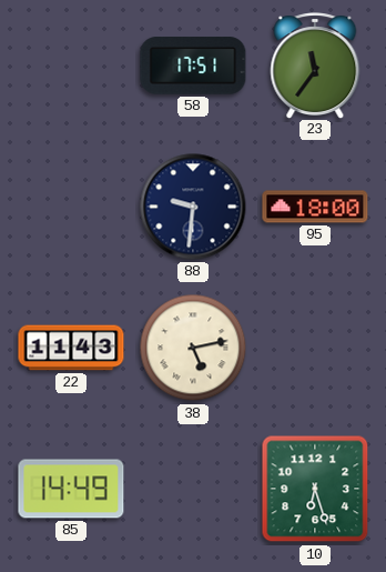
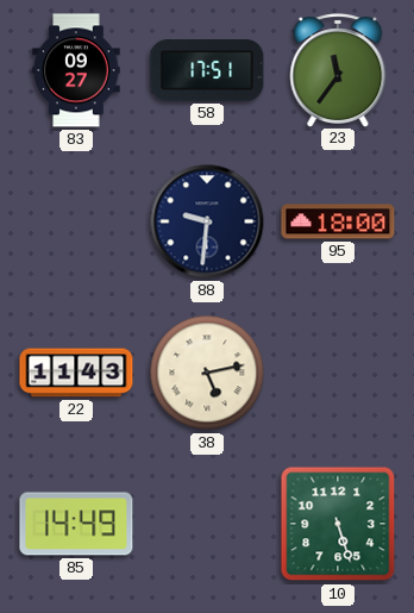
83: none -> 09:27
10: 6:27 -> 5:27
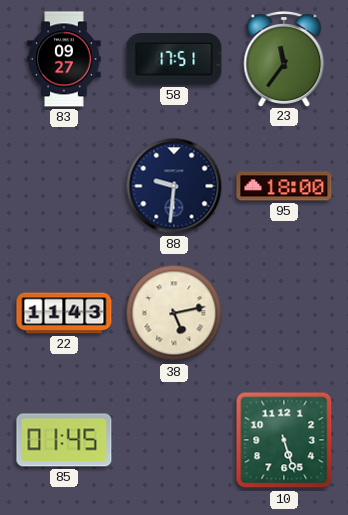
85: 14:49 -> 01:45
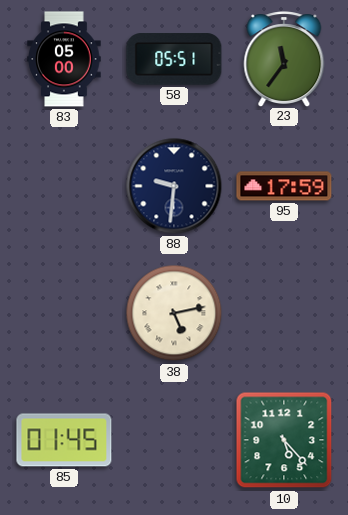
83: 09:27 -> 05:00
58: 17:51 -> 05:51
95: 18:00 -> 17:59
22: 11:43 -> none
10: 5:27 -> 5:23
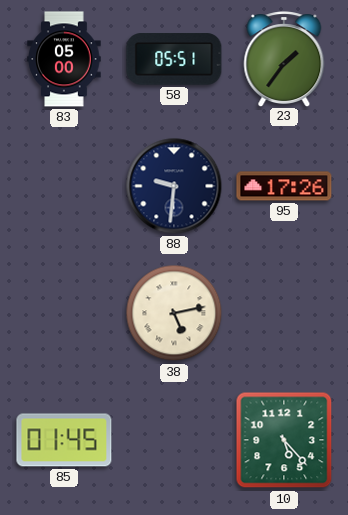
23: 11:36 -> 1:36
95: 17:59 -> 17:26
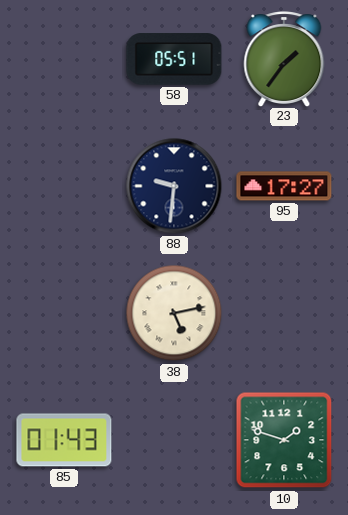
83: 05:00 -> none
95: 17:26 -> 17:27
85: 01:45 -> 01:43
10: 5:23 -> 1:48
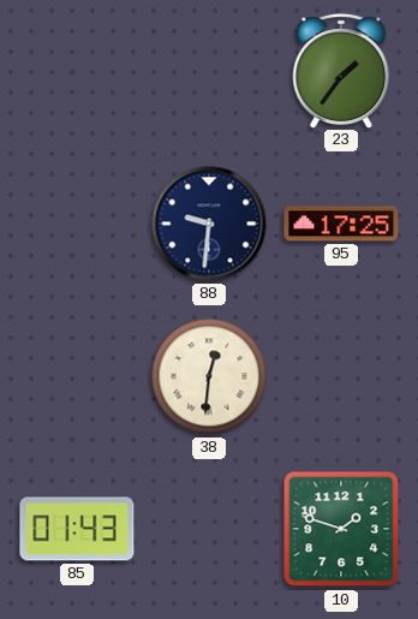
58: 05:51 -> none
95: 17:27 -> 17:25
38: 5:13 -> 12:31
